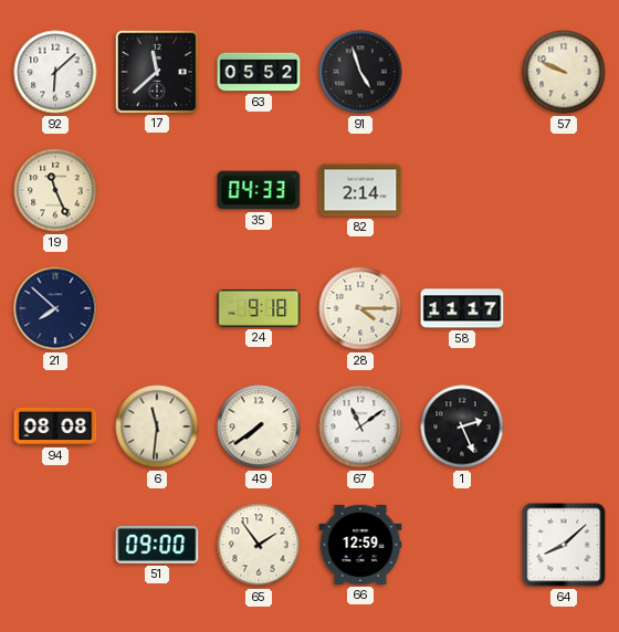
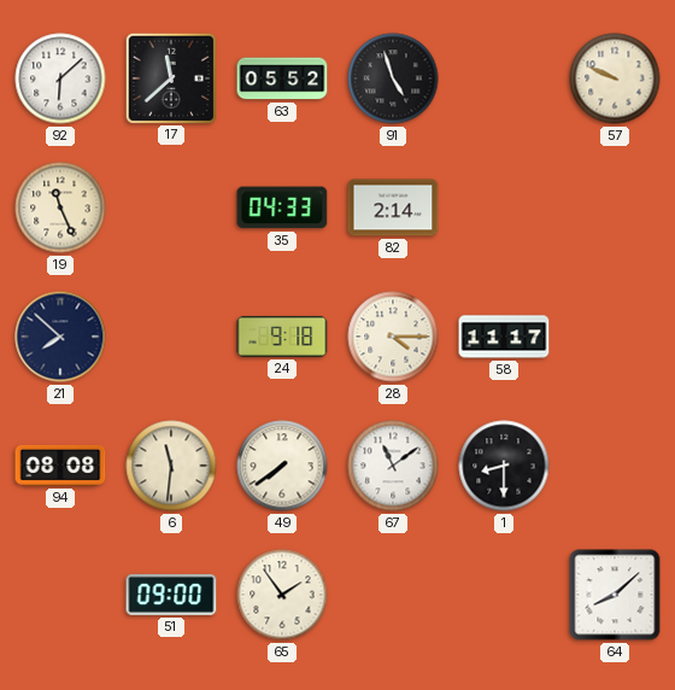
1: 2:26 -> 8:30
66: 12:59 -> none
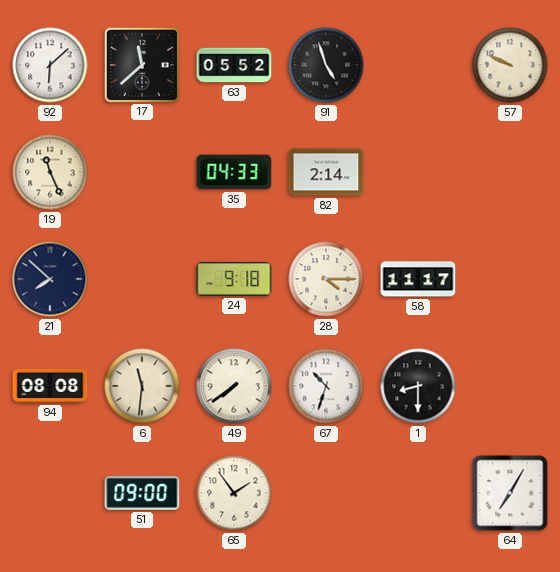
67: 11:09 -> 10:33
64: 8:08 -> 7:05
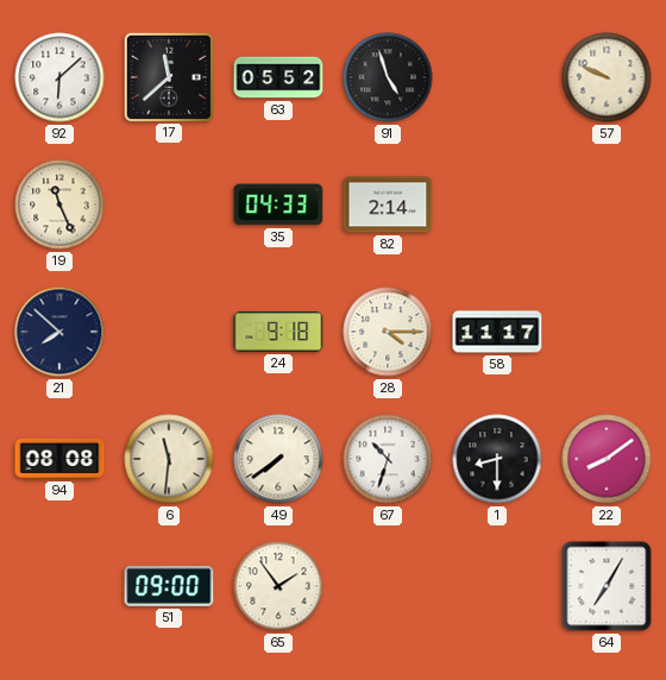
22: none -> 8:09
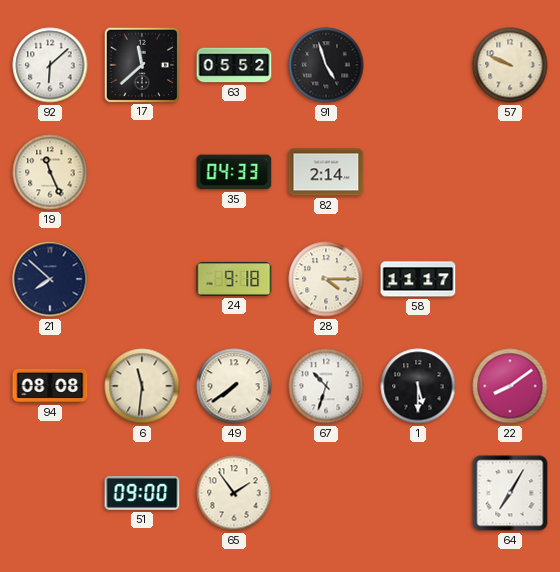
1: 8:30 -> 5:30
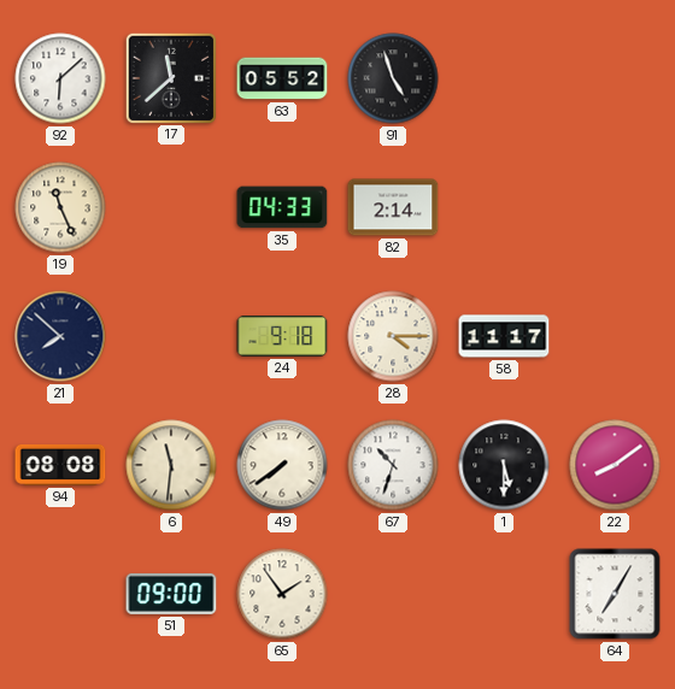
57: 9:49 -> none
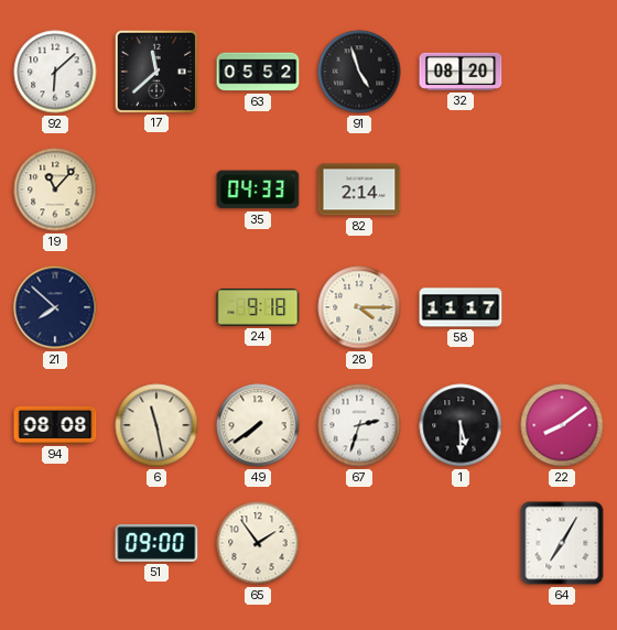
32: none -> 08:20
19: 11:26 -> 11:07
6: 11:31 -> 11:28
67: 10:33 -> 2:33
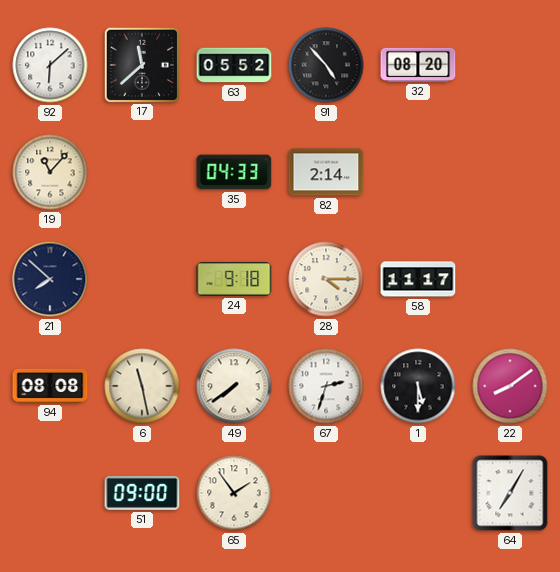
91: 4:57 -> 4:53
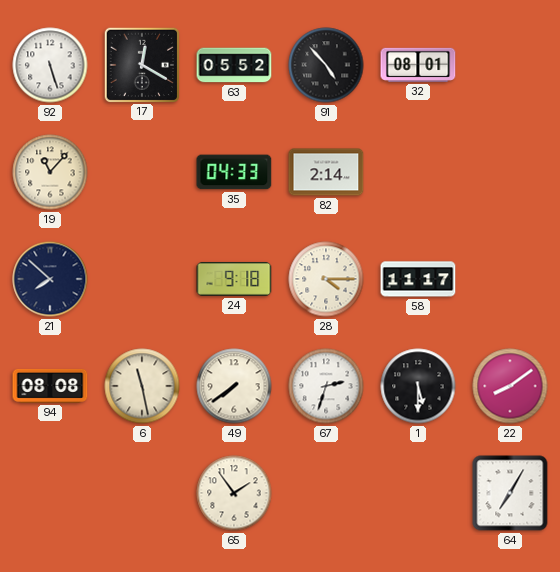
92: 6:08 -> 5:27
17: 11:38 -> 12:20
32: 08:20 -> 08:01
51: 09:00 -> none
